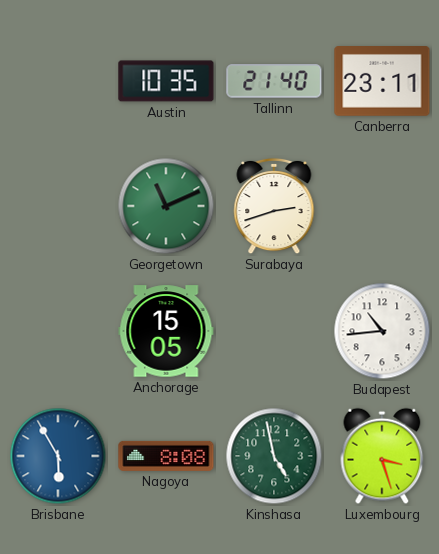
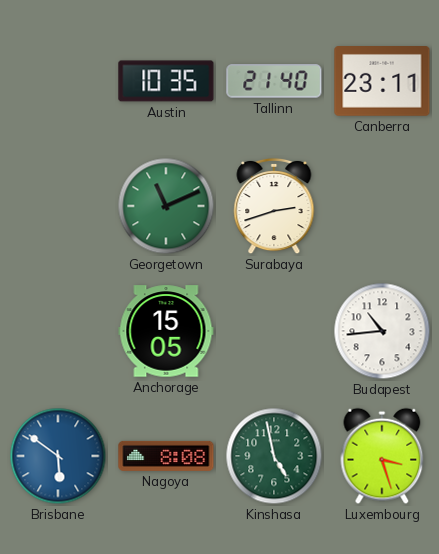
Brisbane: 5:55 -> 5:51
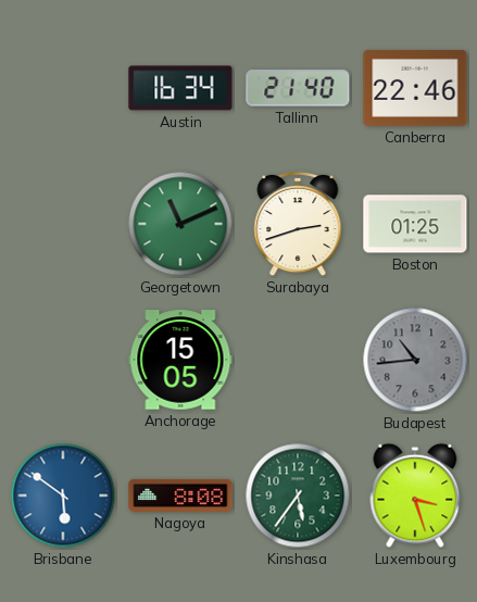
Austin: 10:35 -> 16:34
Canberra: 23:11 -> 22:46
Boston: none -> 01:25
Budapest dial: white -> grey
Kinshasa: 4:58 -> 5:36
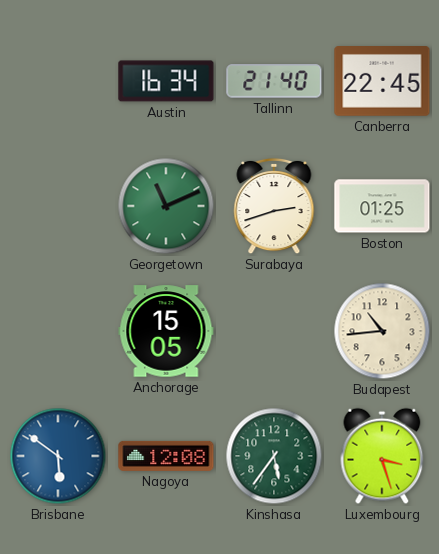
Canberra: 22:46 -> 22:45
Budapest dial: grey -> cream
Nagoya: 8:08 -> 12:08
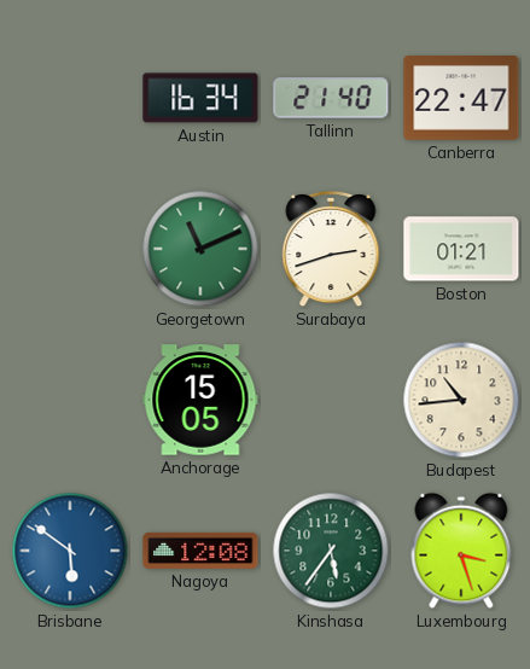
Canberra: 22:45 -> 22:47
Boston: 01:25 -> 01:21
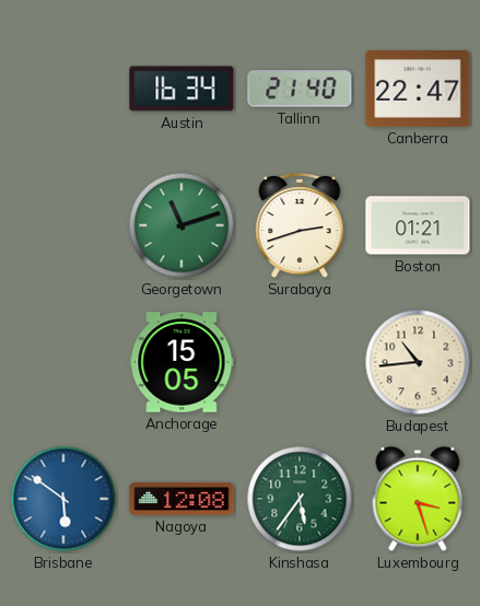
Georgetown: 11:11 -> 11:12
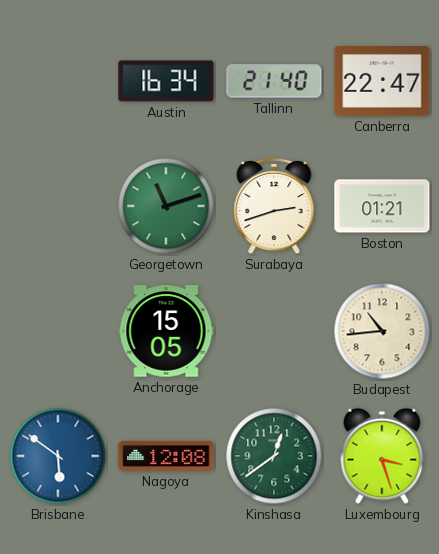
Kinshasa: 5:36 -> 12:39
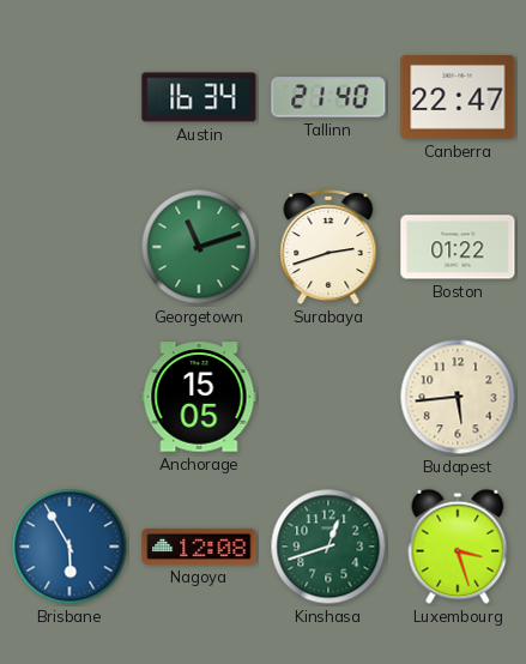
Boston: 01:21 -> 01:22
Budapest: 10:44 -> 5:44
Brisbane: 5:51 -> 5:55
Kinshasa: 12:39 -> 12:42
